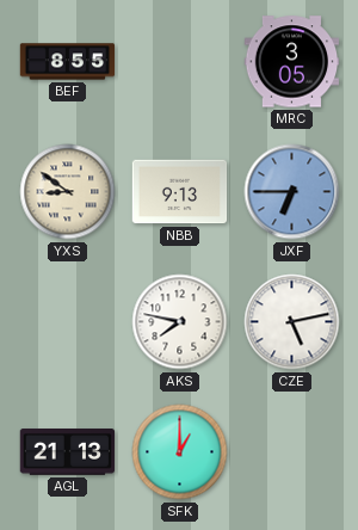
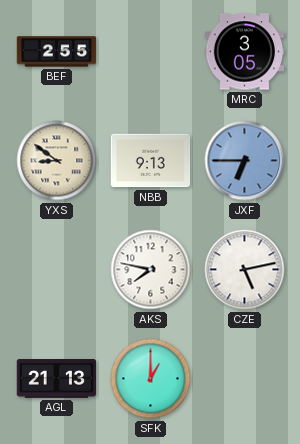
BEF: 8:55 -> 2:55
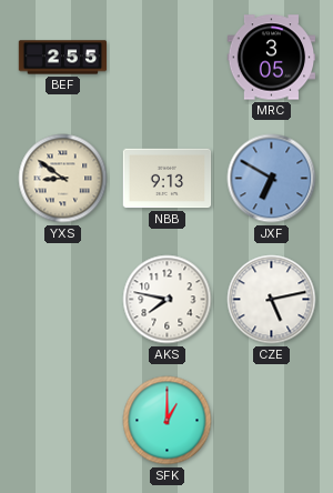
JXF: 6:45 -> 6:50
AGL: 21:13 -> none
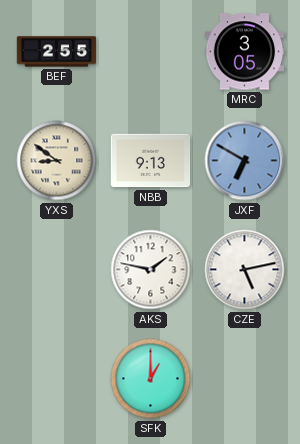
AKS: 7:47 -> 1:47
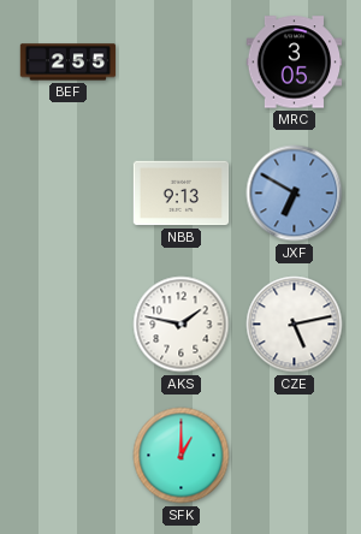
YXS: 8:51 -> none
